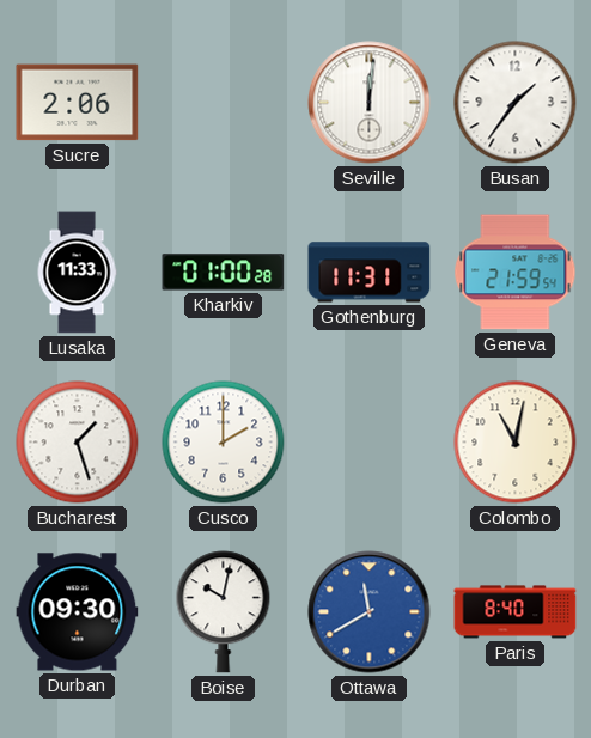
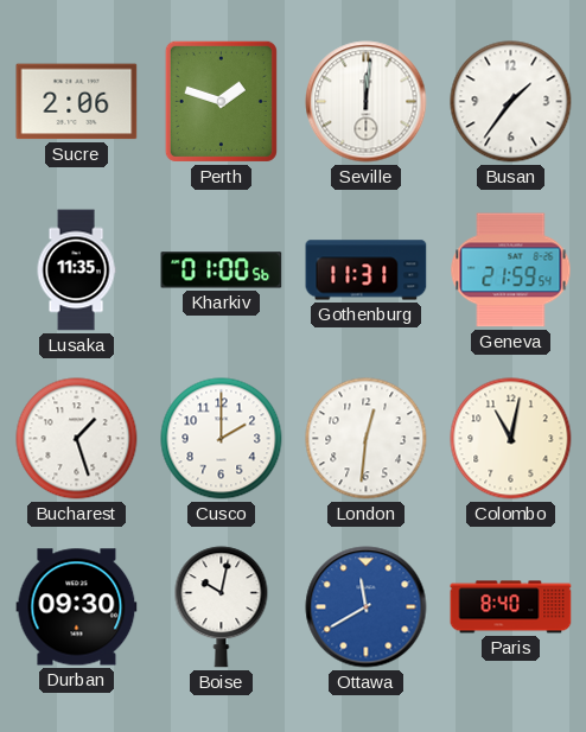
Perth: none -> 1:48
Lusaka: 11:33 -> 11:35
Kharkiv: 01:00:28 -> 01:00:56
London: none -> 12:31
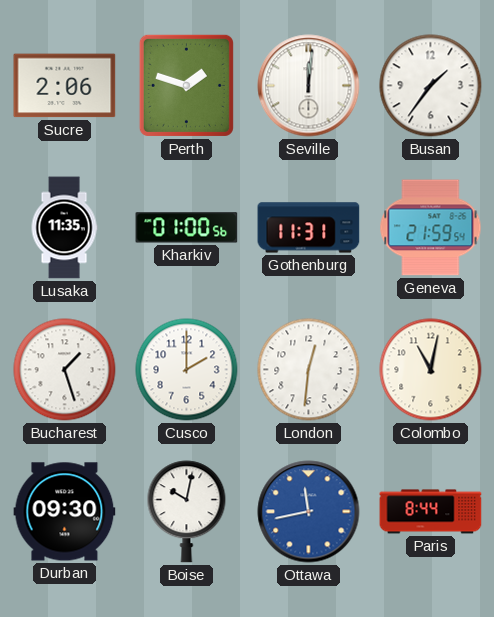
Ottawa: 11:40 -> 11:43
Paris: 8:40 -> 8:44
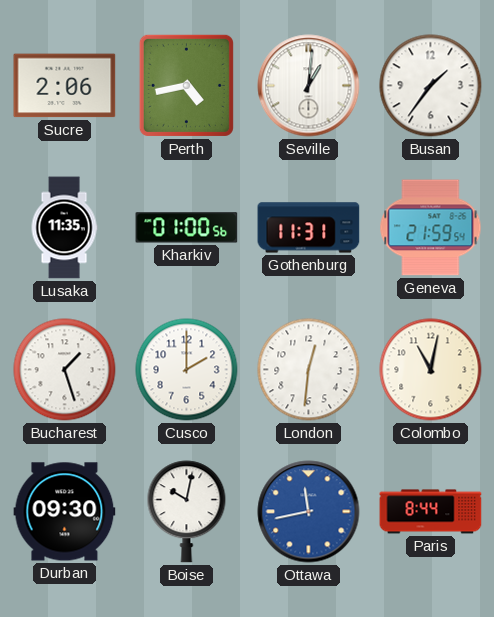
Perth: 1:48 -> 4:43
Seville: 12:01 -> 1:01
